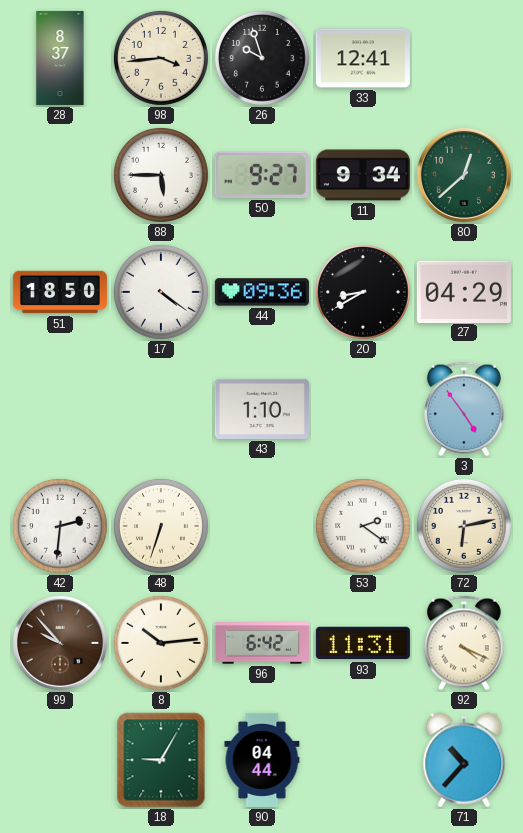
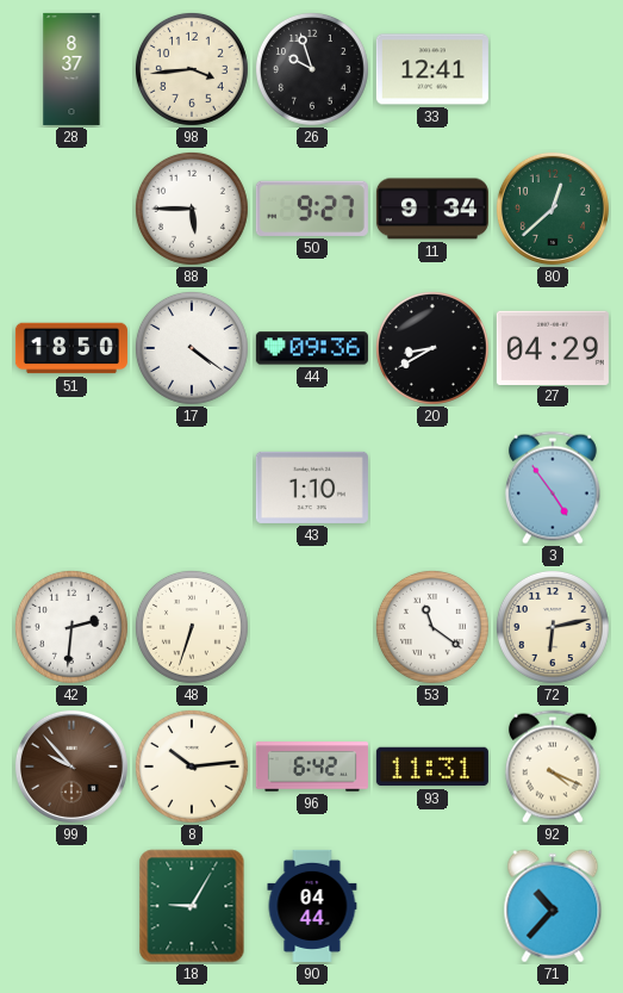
53: 2:21 -> 11:21
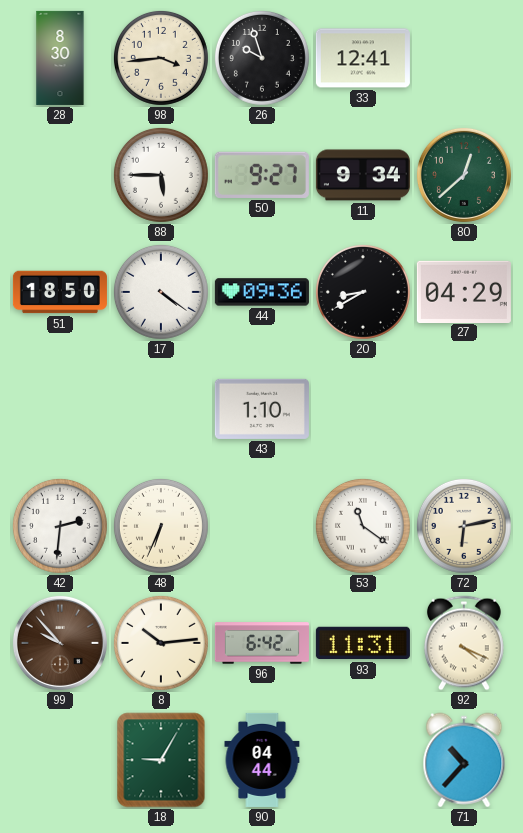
28: 8:37 -> 8:30
3: 4:54 -> none
48: 6:33 -> 6:34
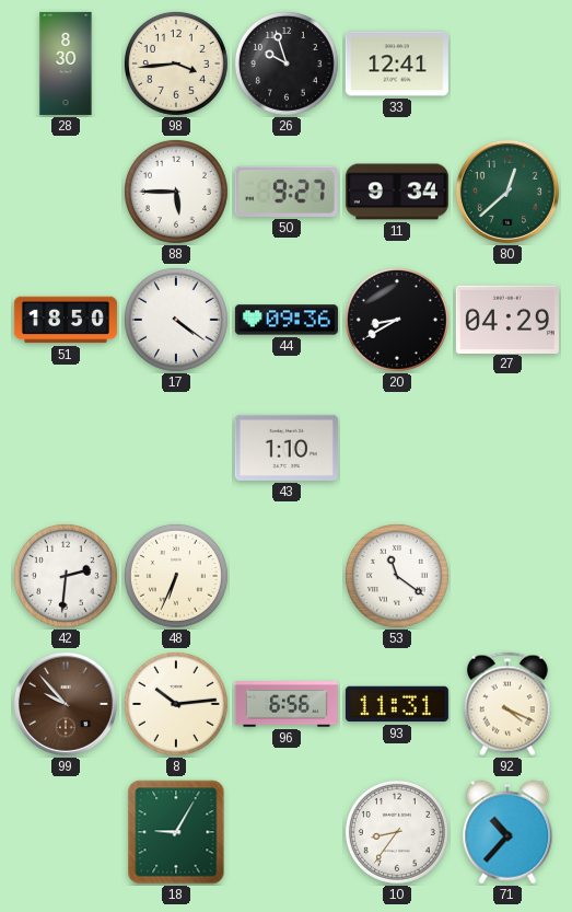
72: 6:13 -> none
96: 6:42 -> 6:56
90: 04:44 -> none
10: none -> 8:36
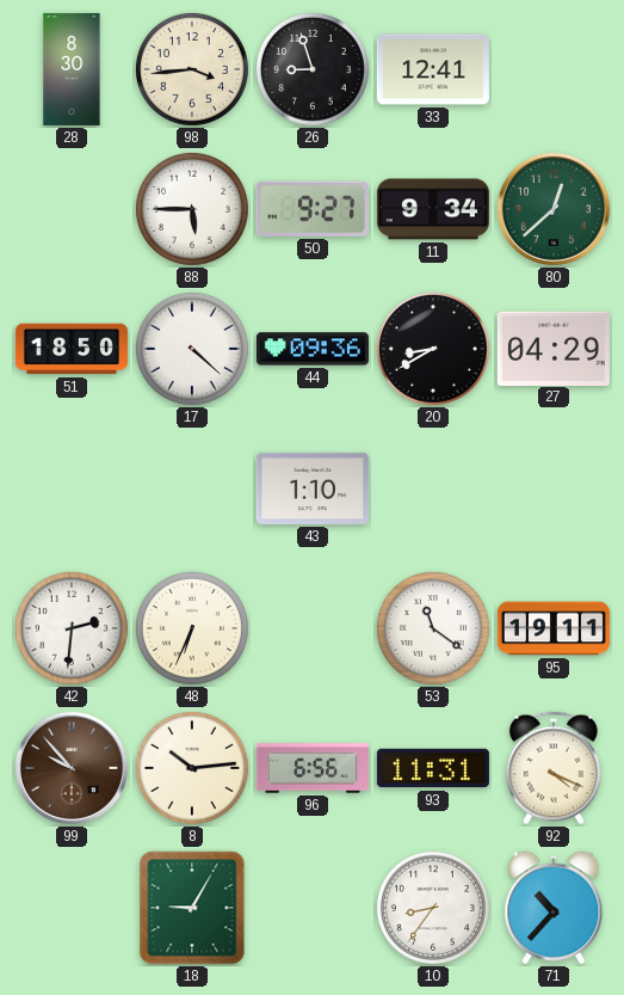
26: 9:57 -> 8:57
17: 4:21 -> 4:22
95: none -> 19:11
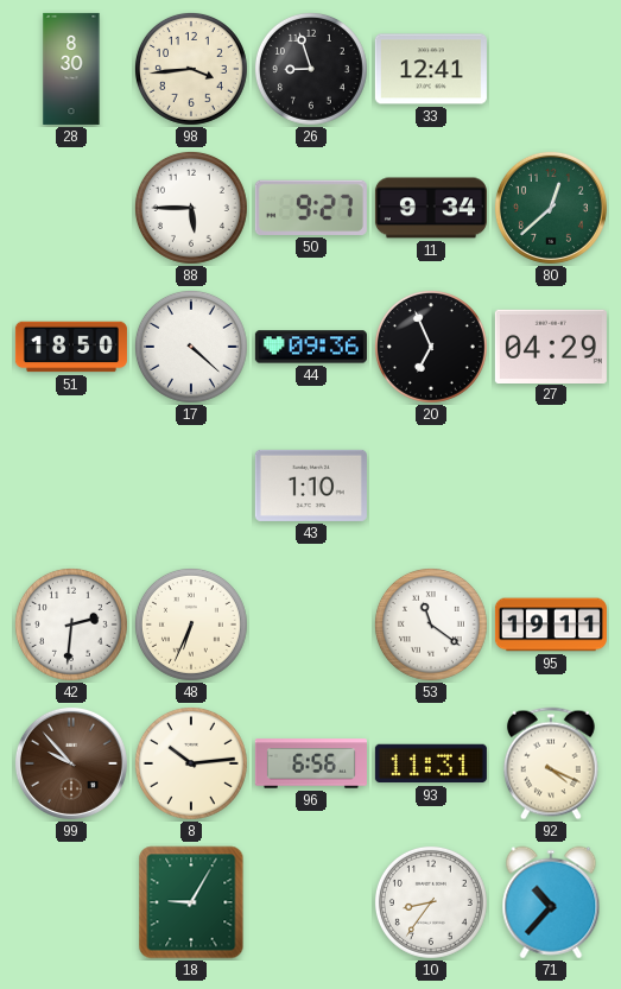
20: 8:40 -> 6:56
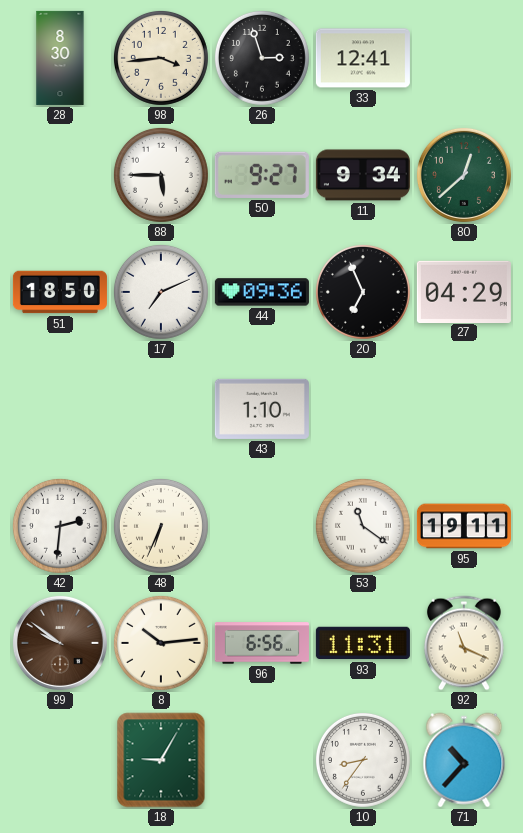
26: 8:57 -> 2:57
17: 4:22 -> 7:11
99: 9:53 -> 9:51
92: 4:19 -> 11:19
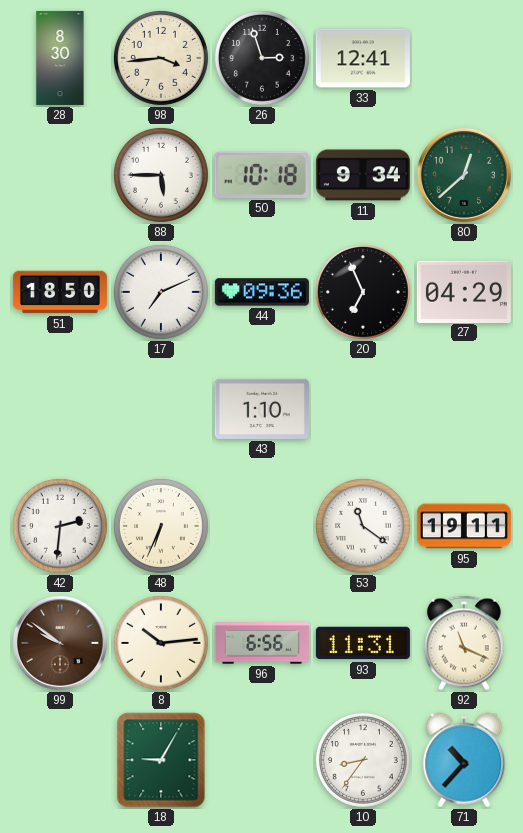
50: 9:27 -> 10:18
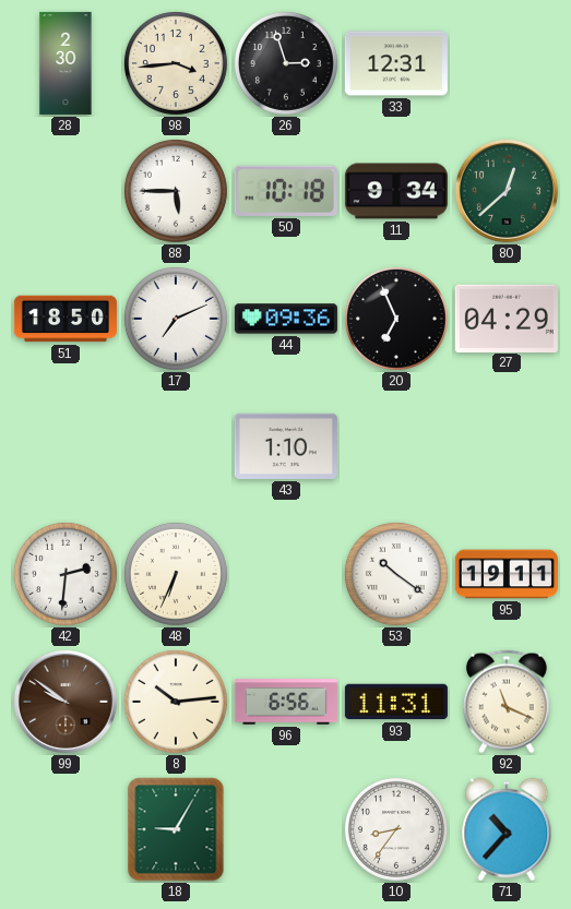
28: 8:30 -> 2:30
33: 12:41 -> 12:31
53: 11:21 -> 10:21
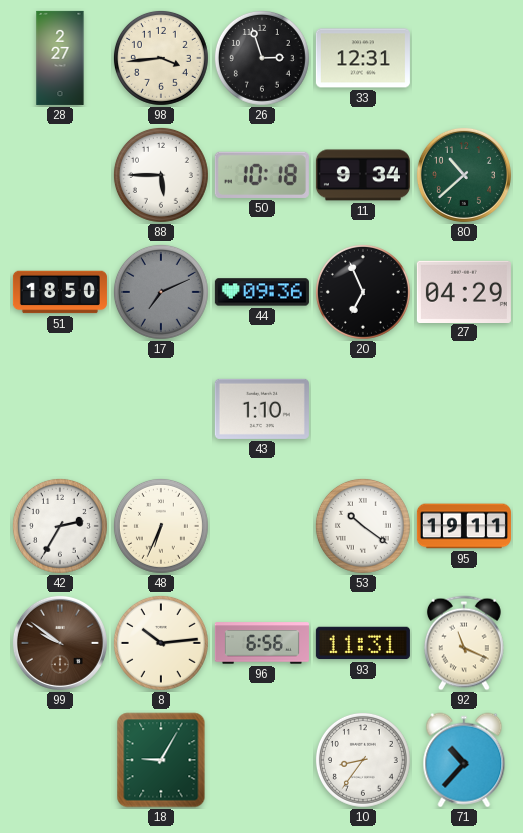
28: 2:30 -> 2:27
80: 12:38 -> 10:38
17 dial: white -> grey
42: 2:31 -> 2:35
